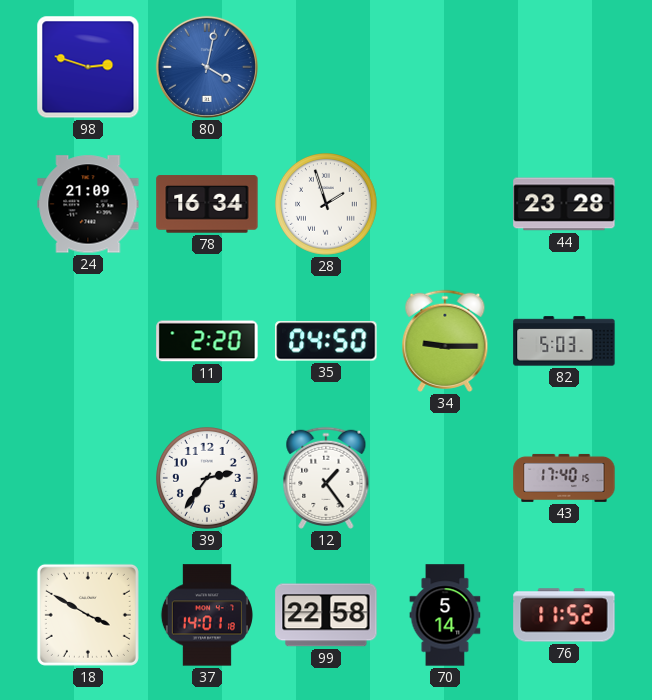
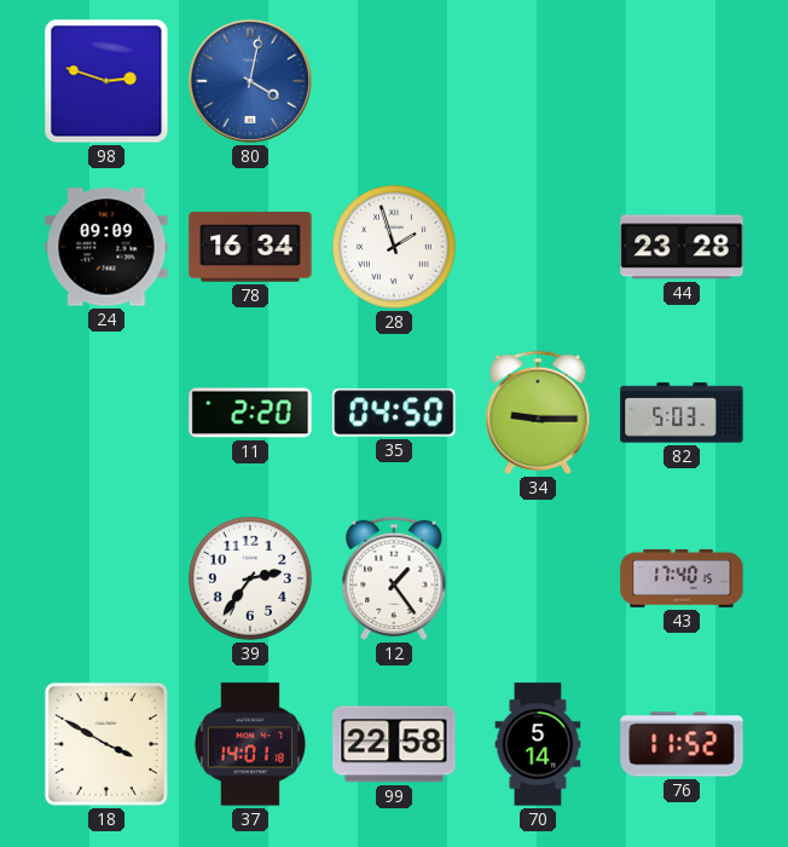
24: 21:09 -> 09:09
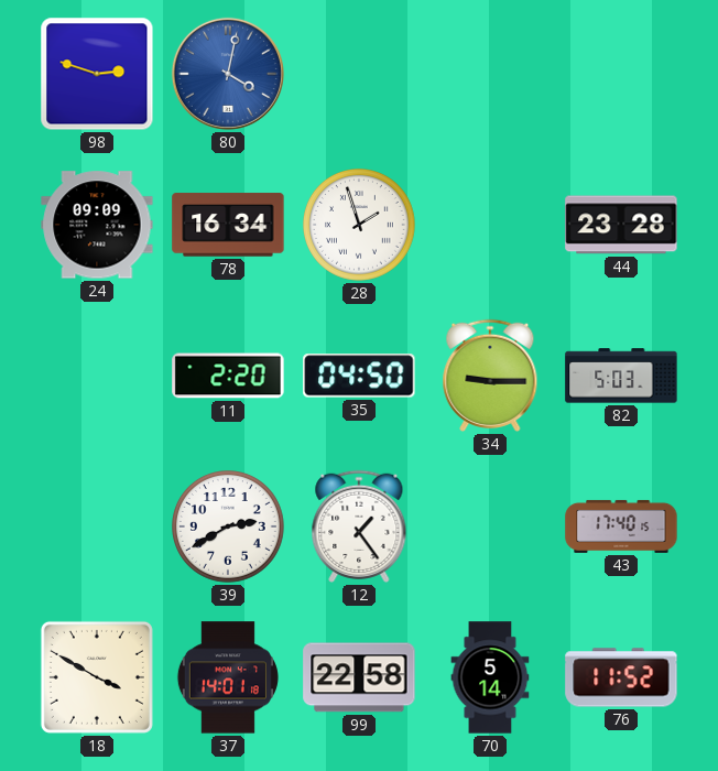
39: 2:36 -> 2:40
